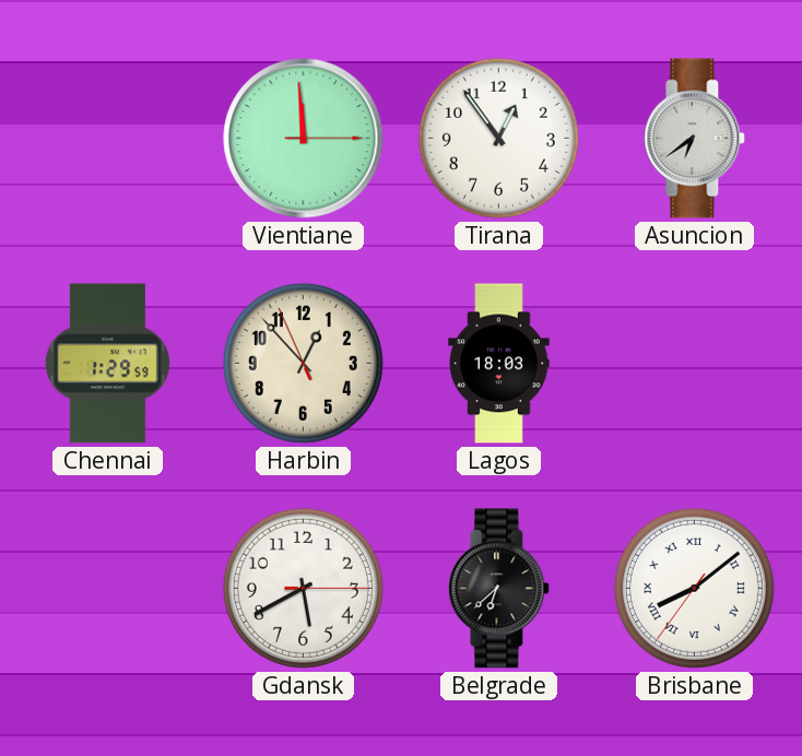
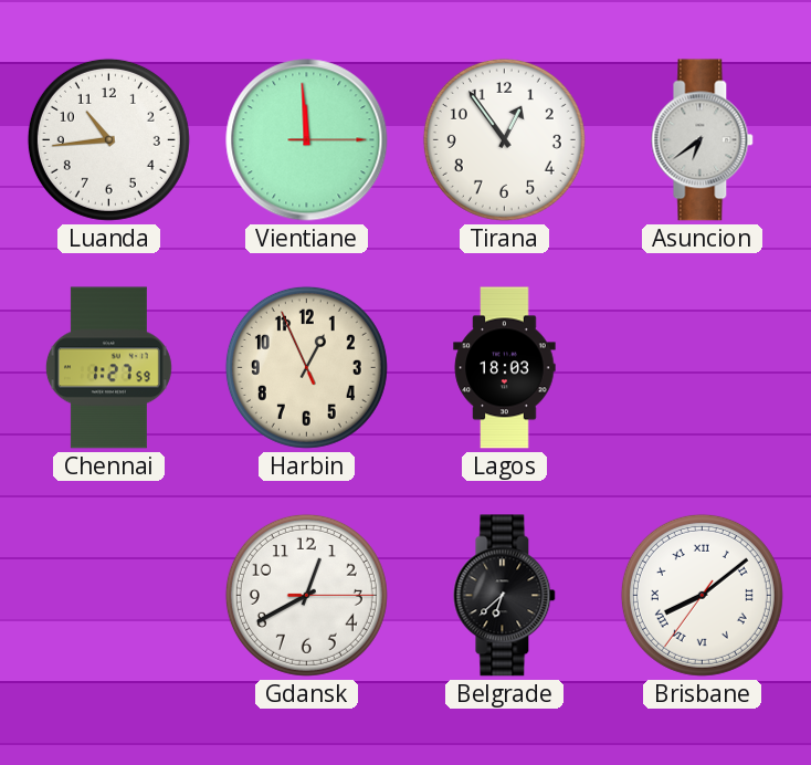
Luanda: none -> 10:44
Chennai: 1:29 -> 1:27
Harbin: 12:52 -> 12:55
Gdansk: 5:40 -> 12:40
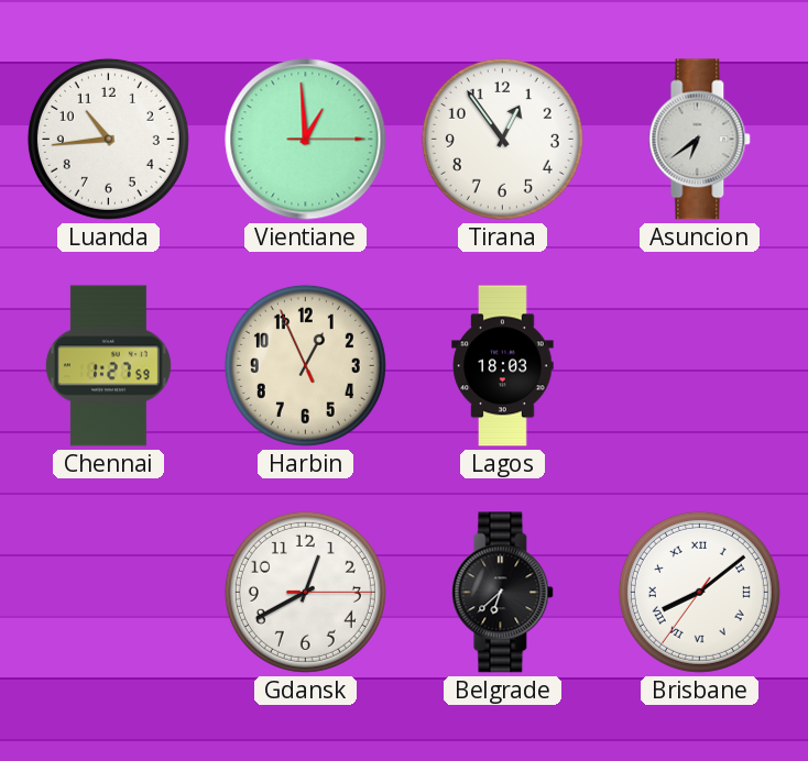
Vientiane: 11:59 -> 12:59
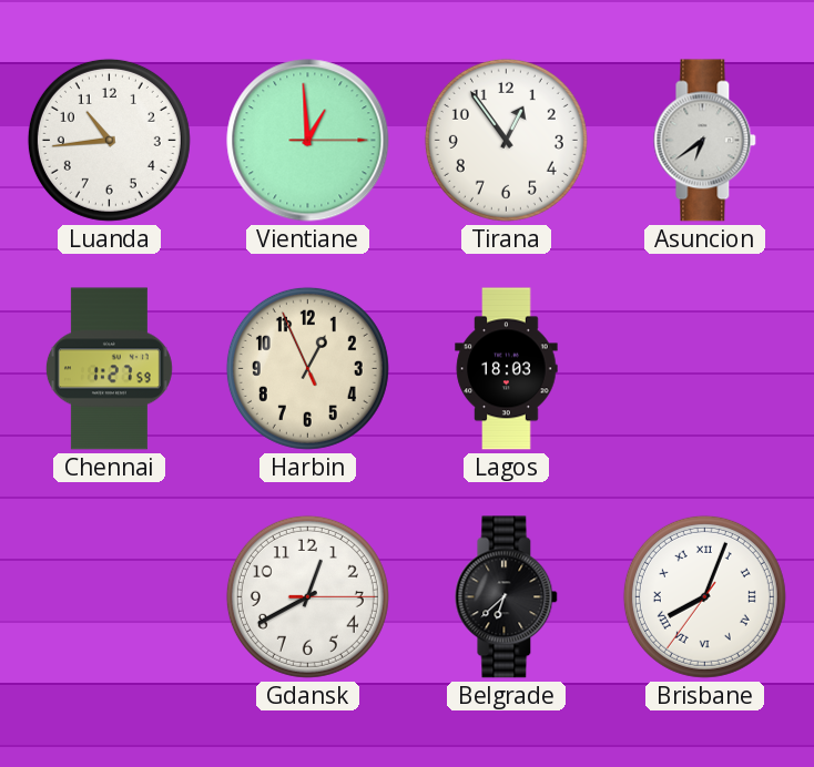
Brisbane: 8:08 -> 8:03
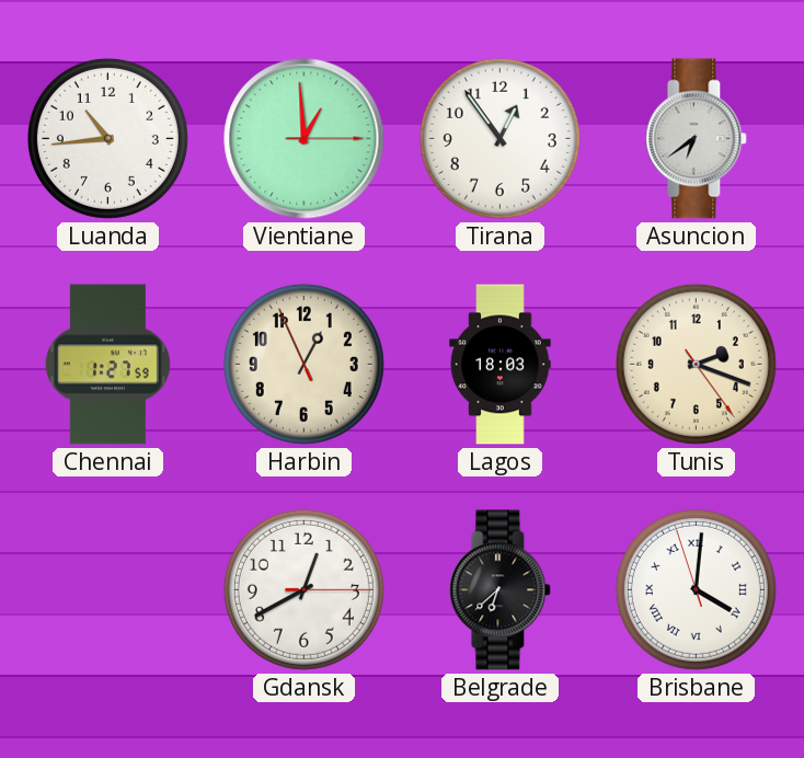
Tunis: none -> 2:18
Brisbane: 8:03 -> 4:00
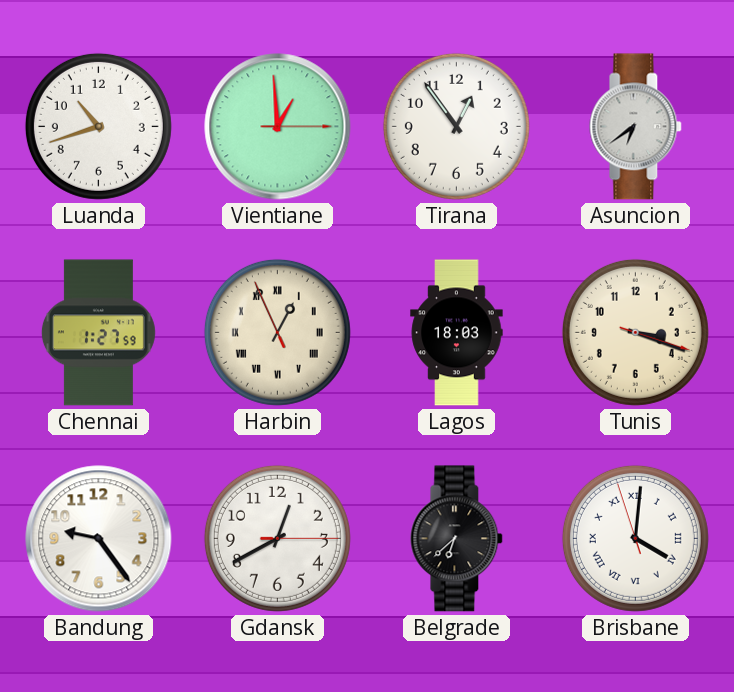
Luanda: 10:44 -> 10:42
Harbin numerals: Arabic -> Roman
Tunis: 2:18 -> 3:18
Bandung: none -> 9:24
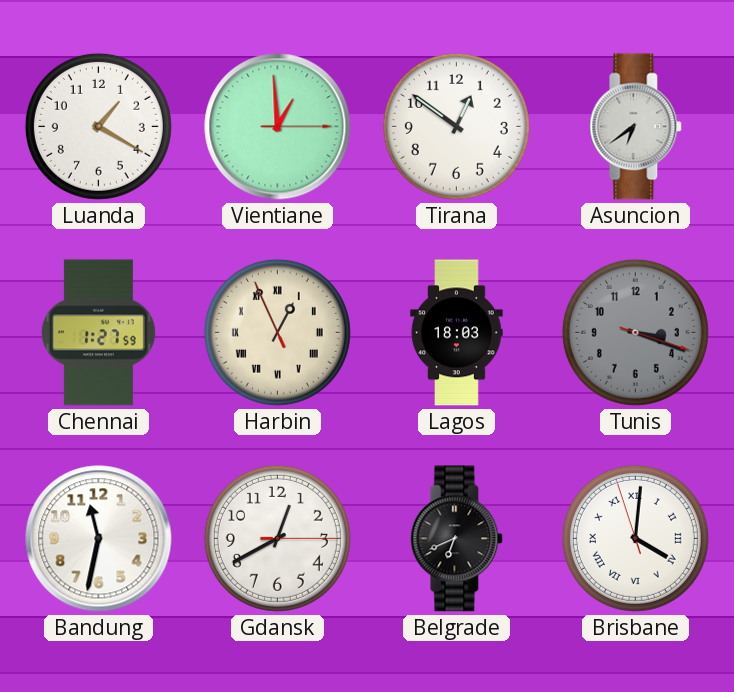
Luanda: 10:42 -> 1:20
Tirana: 12:54 -> 12:51
Tunis dial: cream -> grey
Bandung: 9:24 -> 11:32
Belgrade: 6:38 -> 6:41
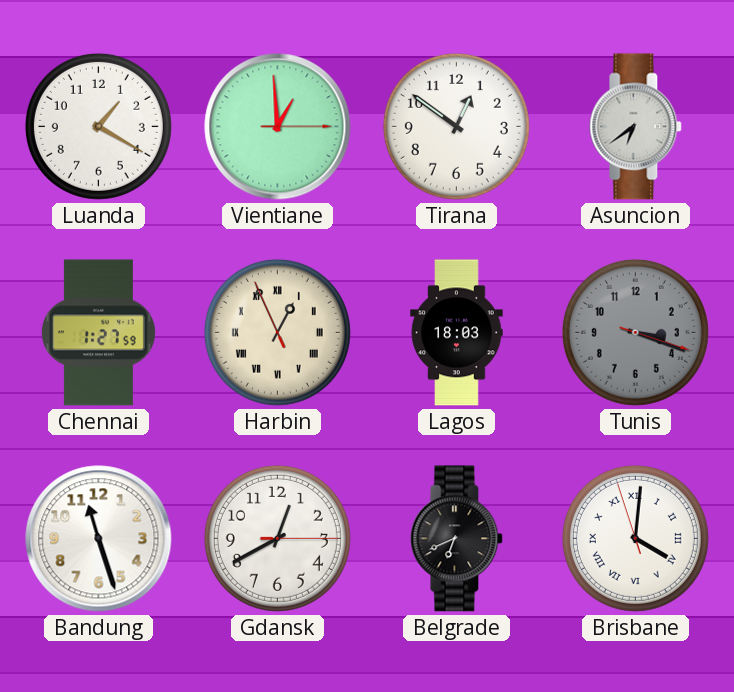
Bandung: 11:32 -> 11:27
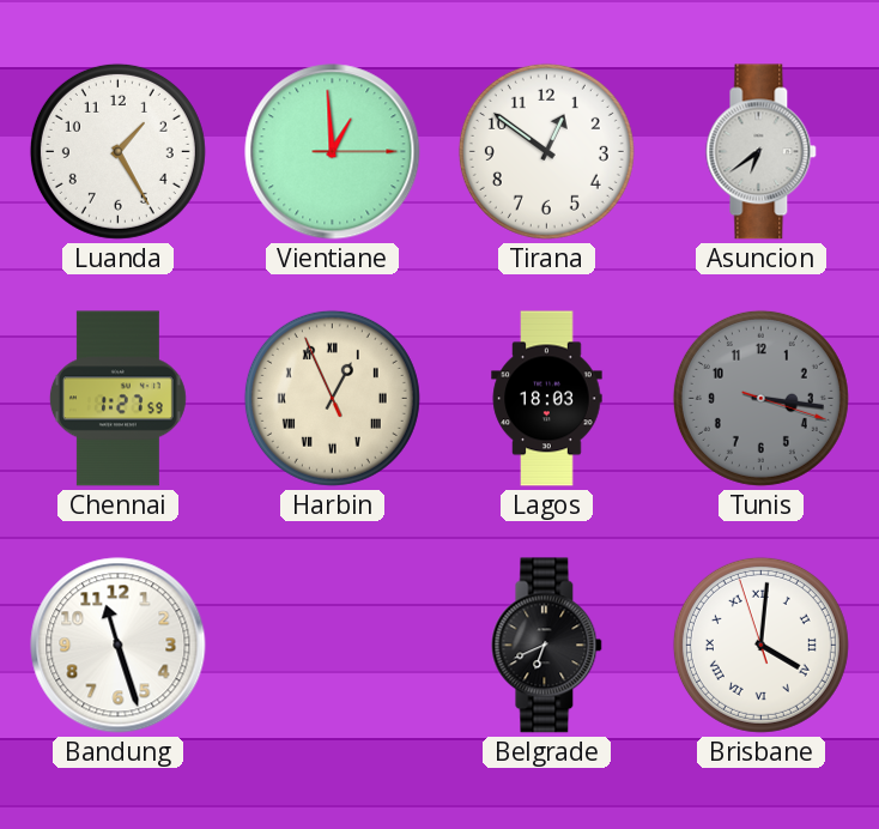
Luanda: 1:20 -> 1:25
Tunis: 3:18 -> 3:16
Gdansk: 12:40 -> none
